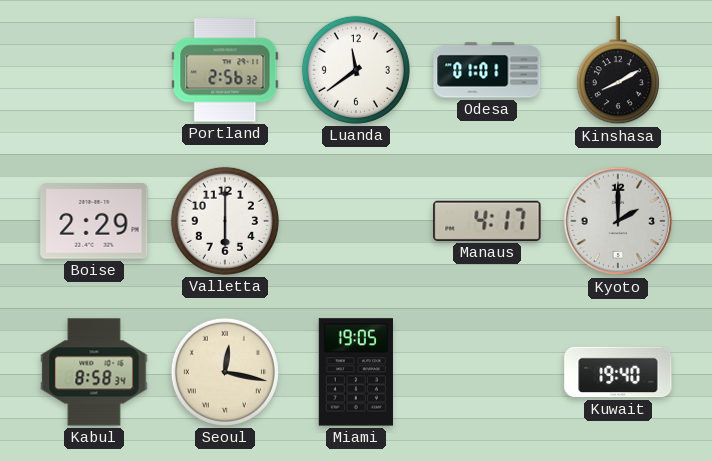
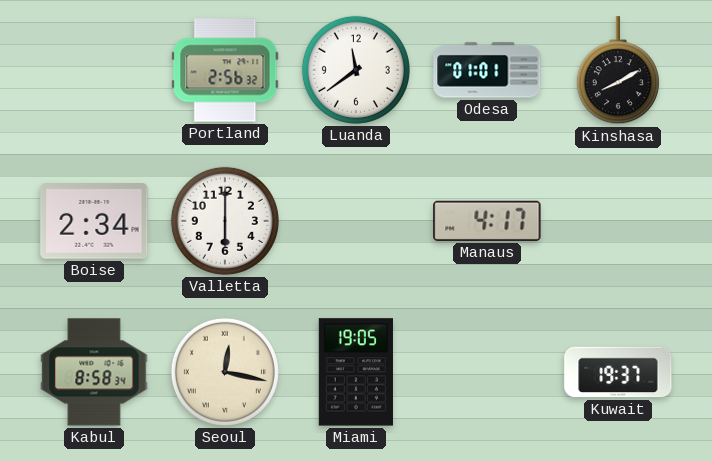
Boise: 2:29 -> 2:34
Kyoto: 2:00 -> none
Kuwait: 19:40 -> 19:37
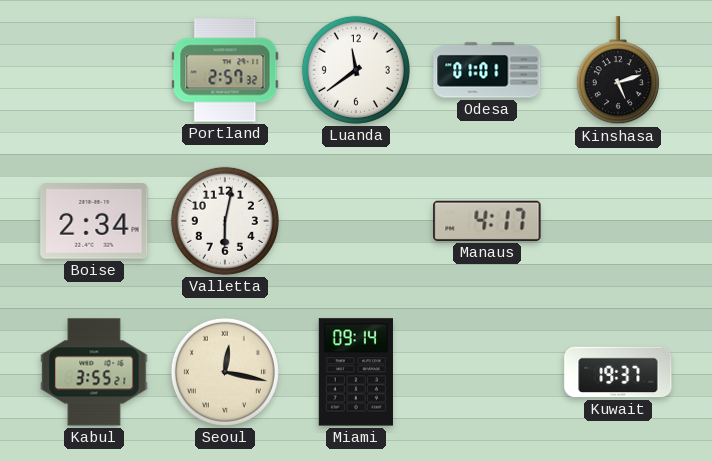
Portland: 2:56 -> 2:57
Kinshasa: 8:10 -> 5:12
Valletta: 6:00 -> 6:02
Kabul: 8:58 -> 3:55
Miami: 19:05 -> 09:14
